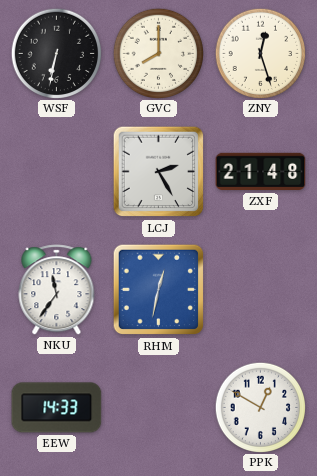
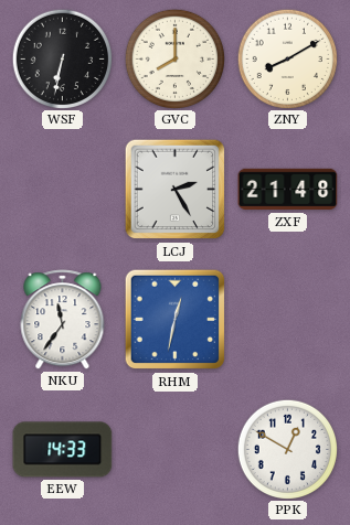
ZNY: 12:27 -> 8:10
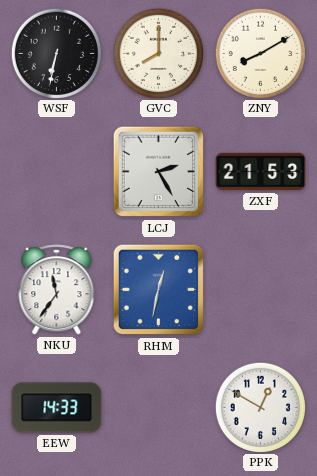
ZXF: 21:48 -> 21:53
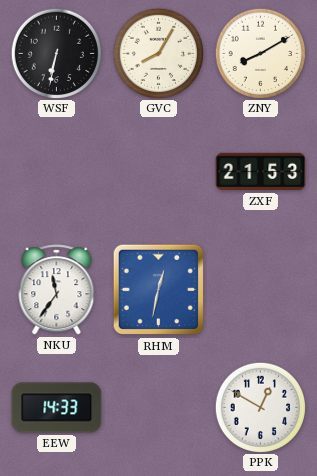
GVC: 8:00 -> 8:05
LCJ: 2:25 -> none
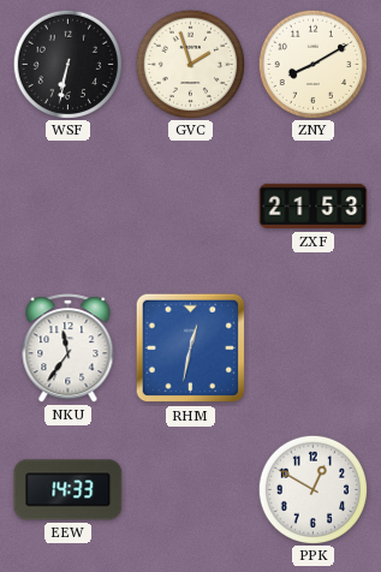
GVC: 8:05 -> 1:57
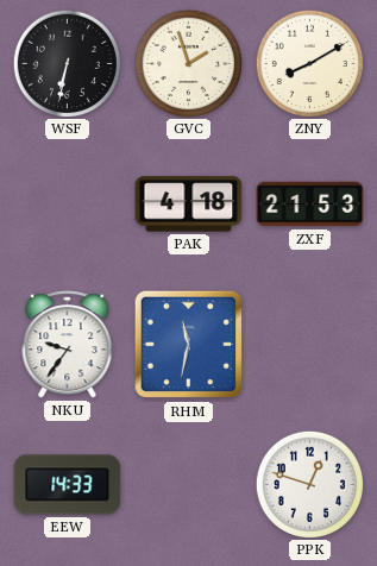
PAK: none -> 4:18
NKU: 11:36 -> 9:36
RHM: 12:32 -> 11:32
PPK: 12:50 -> 12:48
